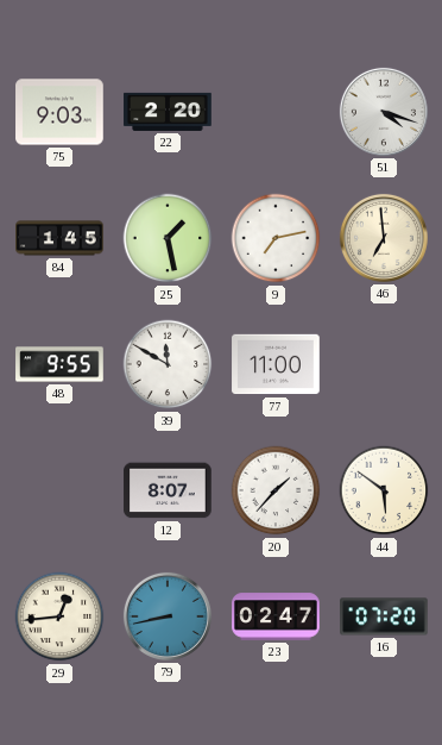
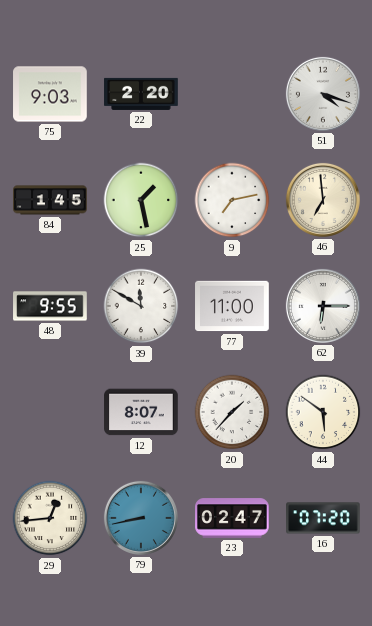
62: none -> 6:15
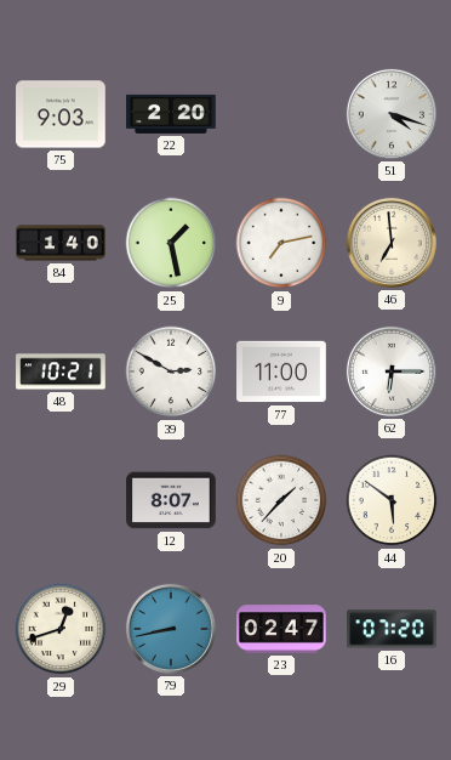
84: 1:45 -> 1:40
48: 9:55 -> 10:21
39: 11:50 -> 2:50
29: 12:44 -> 12:42
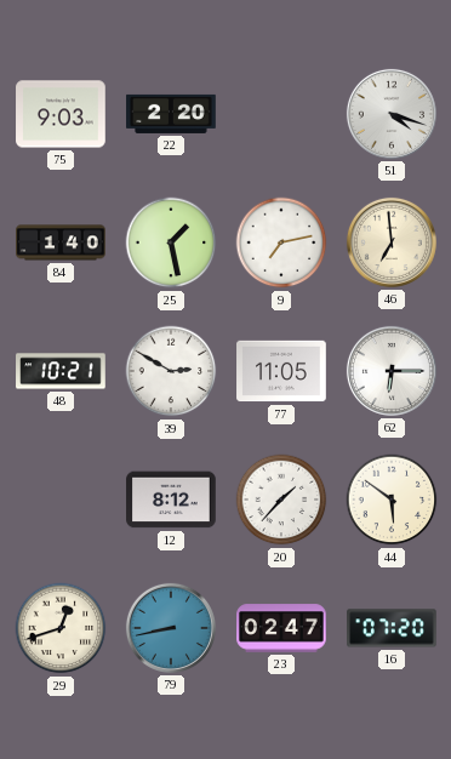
77: 11:00 -> 11:05
12: 8:07 -> 8:12
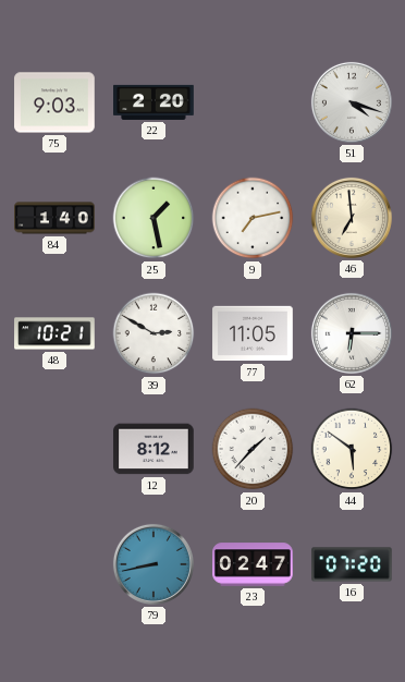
29: 12:42 -> none
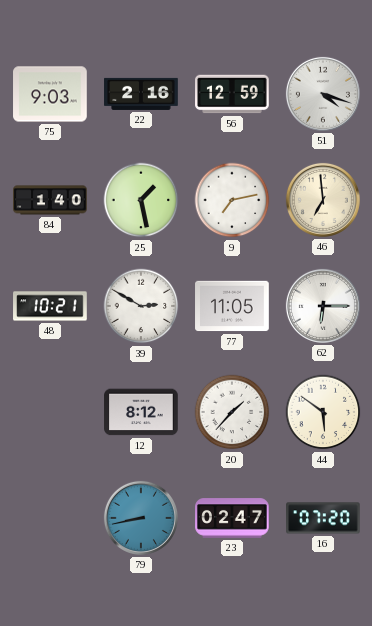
22: 2:20 -> 2:16
56: none -> 12:59
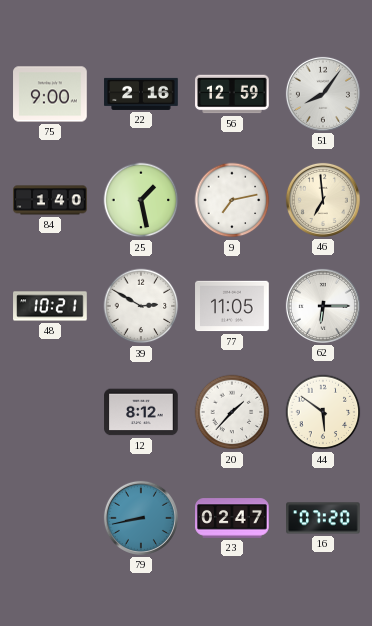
75: 9:03 -> 9:00
51: 4:18 -> 8:06
